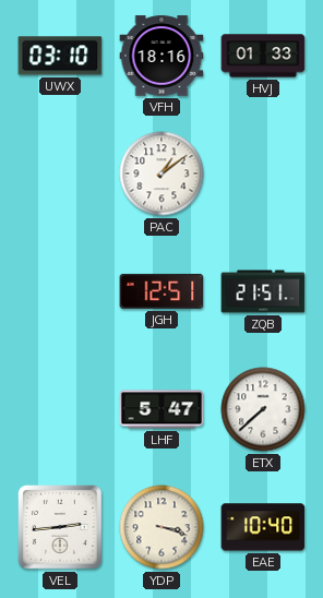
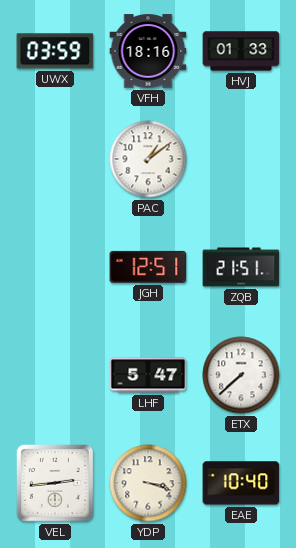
UWX: 03:10 -> 03:59
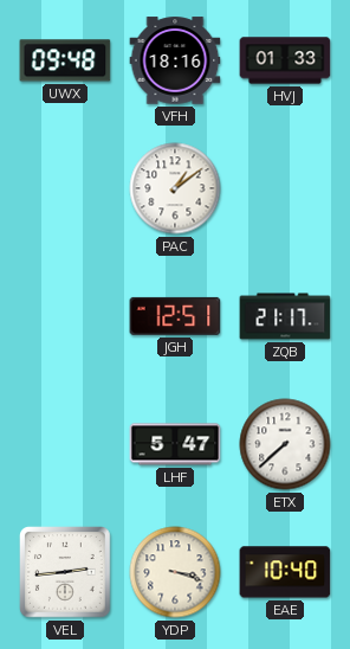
UWX: 03:59 -> 09:48
ZQB: 21:51 -> 21:17
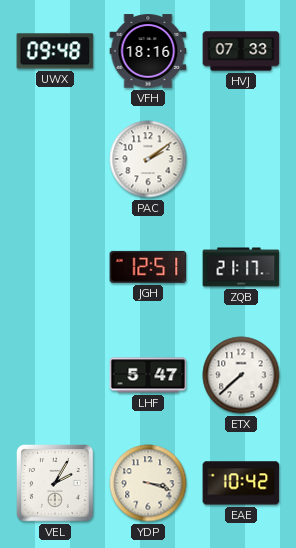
HVJ: 01:33 -> 07:33
PAC: 1:09 -> 2:09
VEL: 2:44 -> 2:05
EAE: 10:40 -> 10:42
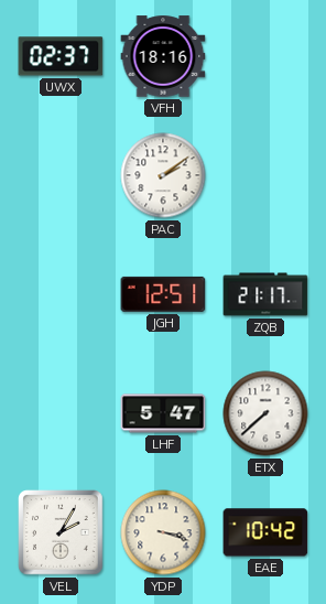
UWX: 09:48 -> 02:37
HVJ: 07:33 -> none
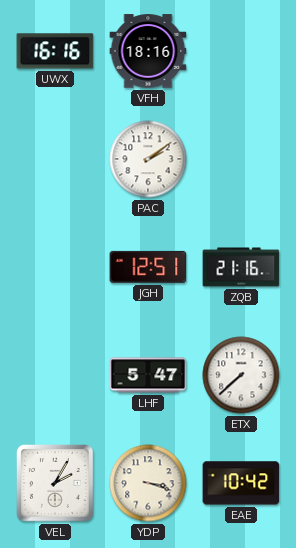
UWX: 02:37 -> 16:16
ZQB: 21:17 -> 21:16
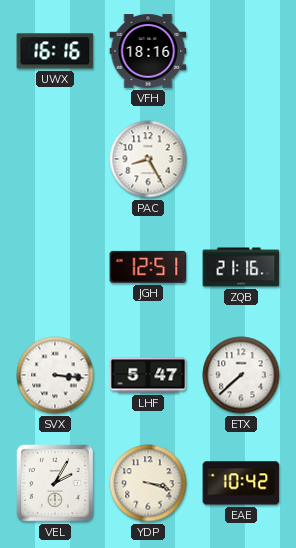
PAC: 2:09 -> 8:25
SVX: none -> 3:16
